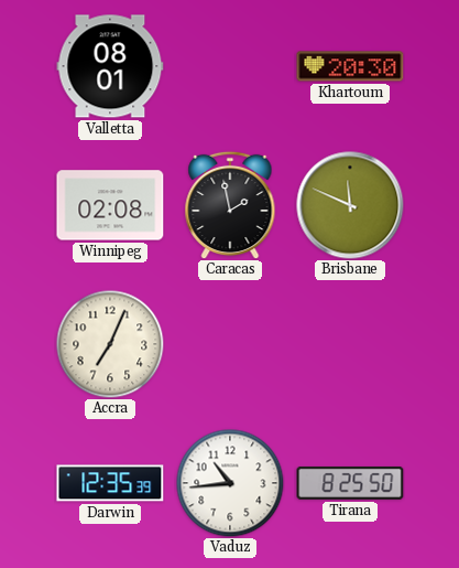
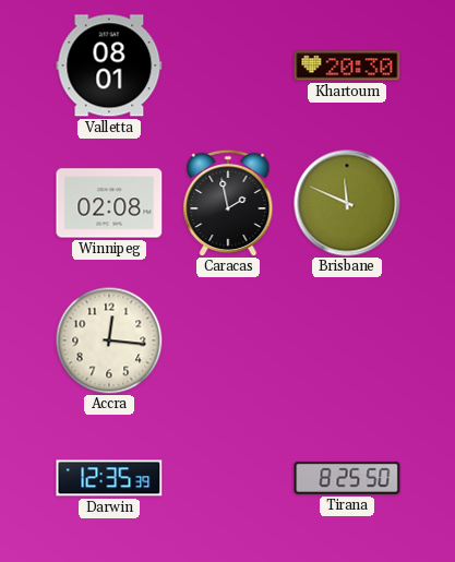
Accra: 7:04 -> 12:16
Vaduz: 10:44 -> none
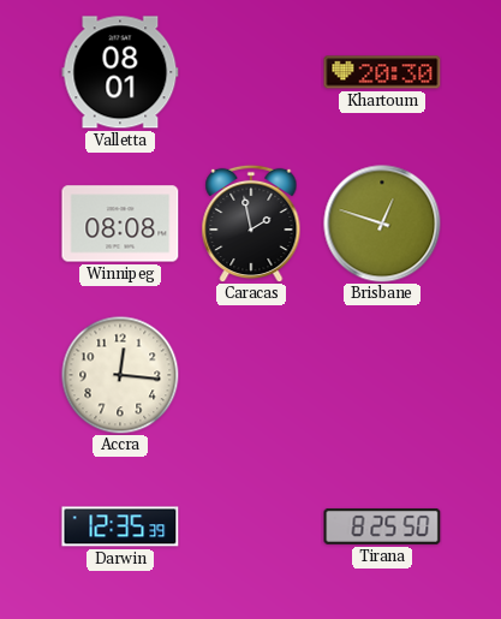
Winnipeg: 02:08 -> 08:08
Brisbane: 11:49 -> 12:48
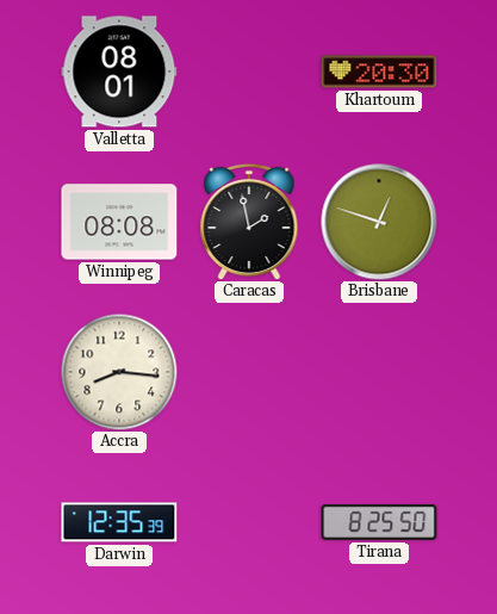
Accra: 12:16 -> 8:16
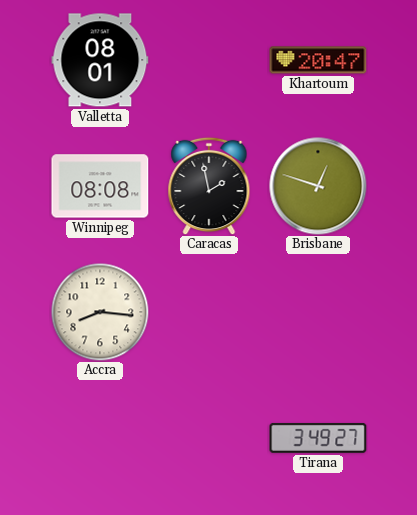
Khartoum: 20:30 -> 20:47
Darwin: 12:35 -> none
Tirana: 8:25 -> 3:49
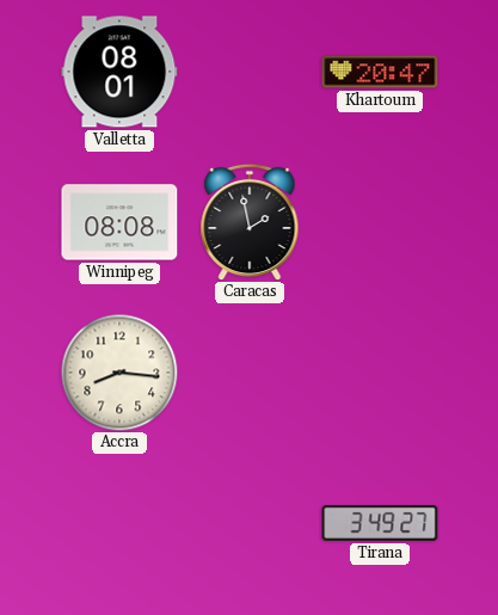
Brisbane: 12:48 -> none
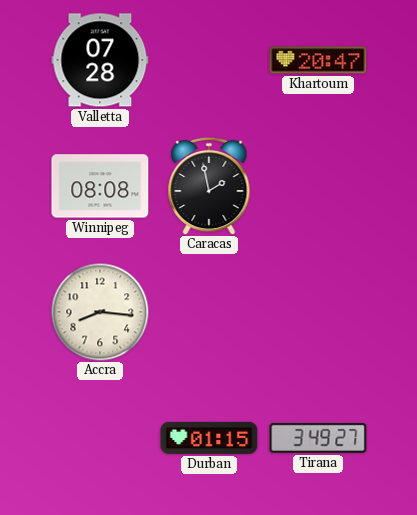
Valletta: 08:01 -> 07:28
Durban: none -> 01:15
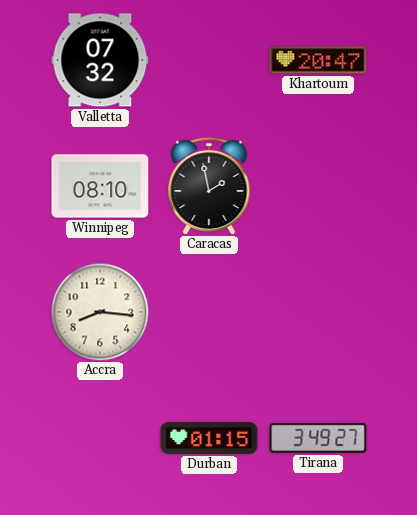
Valletta: 07:28 -> 07:32
Winnipeg: 08:08 -> 08:10
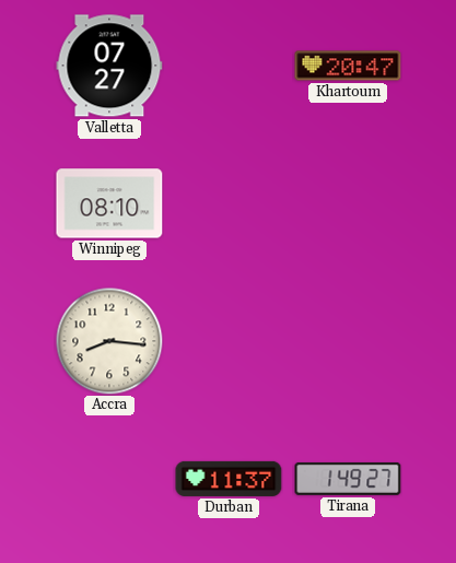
Valletta: 07:32 -> 07:27
Caracas: 1:58 -> none
Durban: 01:15 -> 11:37
Tirana: 3:49 -> 1:49
